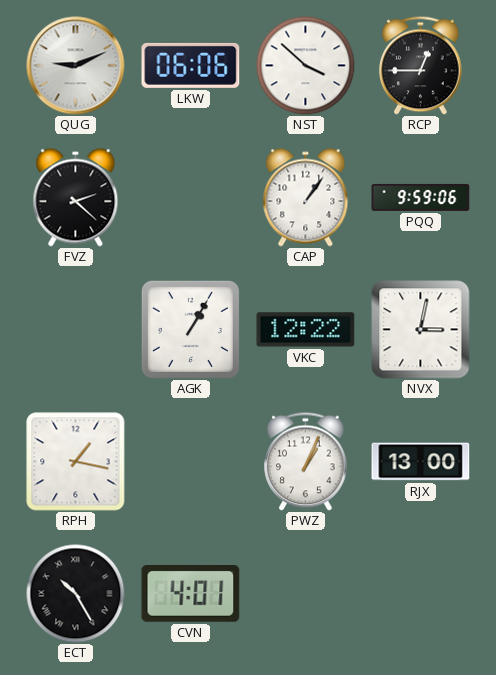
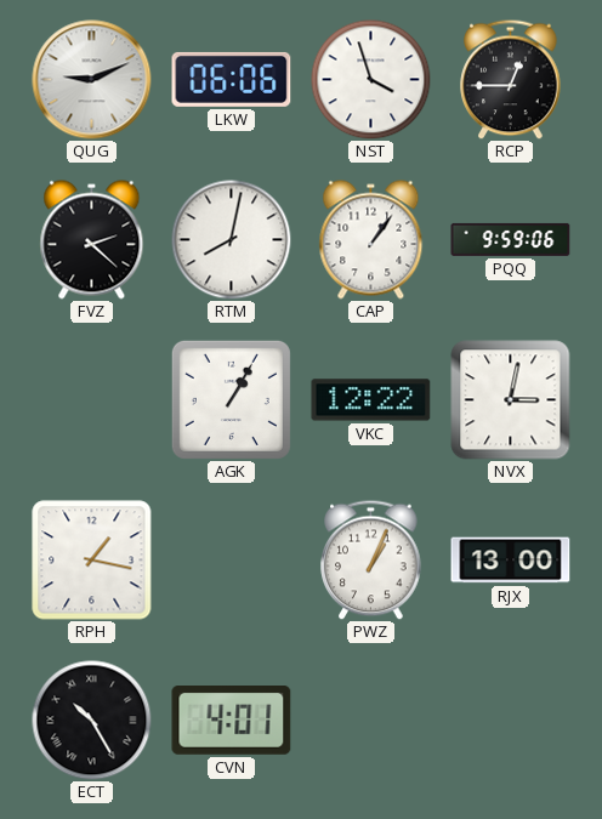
NST: 3:52 -> 3:57
RTM: none -> 8:02
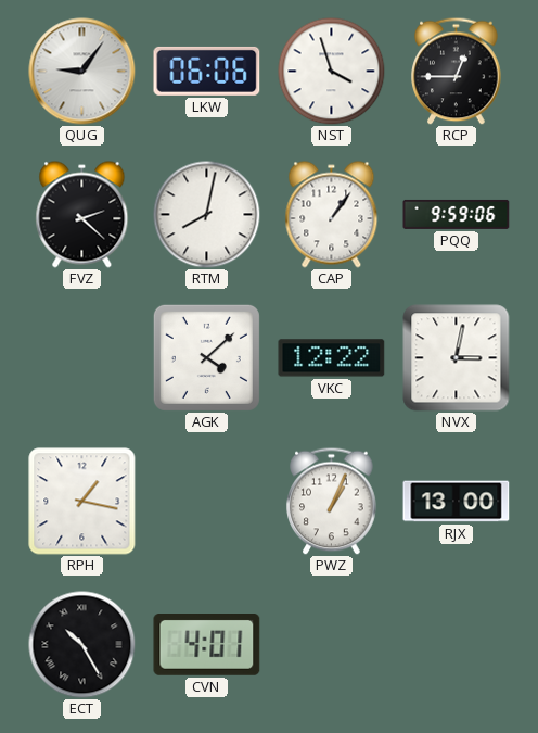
QUG: 9:11 -> 9:06
AGK: 1:05 -> 4:08
